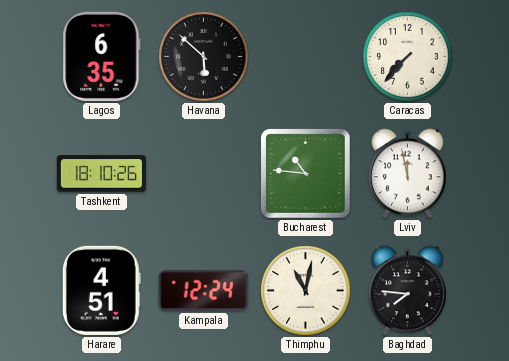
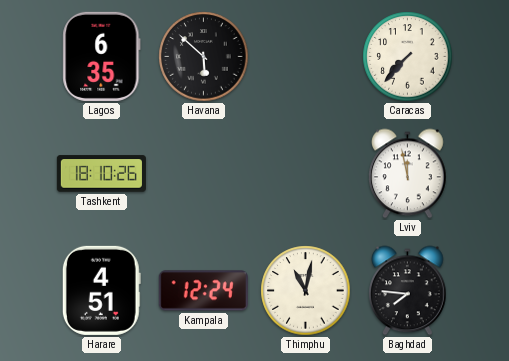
Bucharest: 10:46 -> none
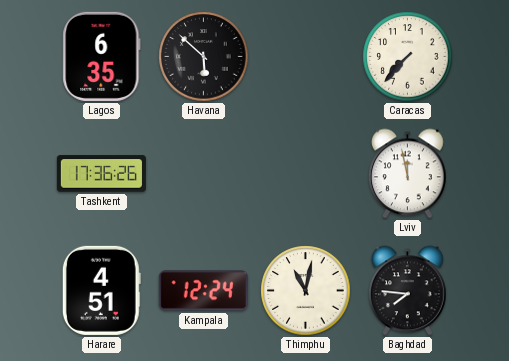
Tashkent: 18:10 -> 17:36
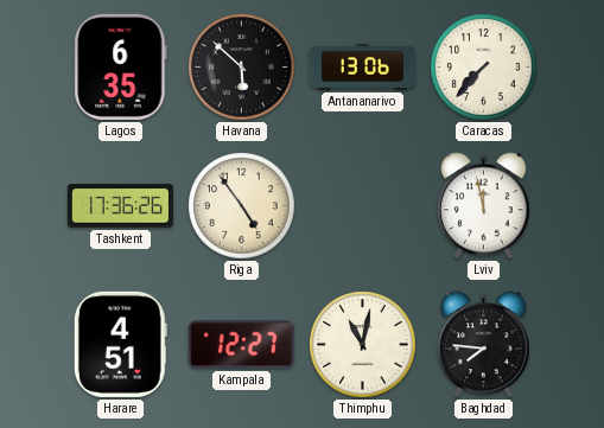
Antananarivo: none -> 13:06
Riga: none -> 4:54
Kampala: 12:24 -> 12:27
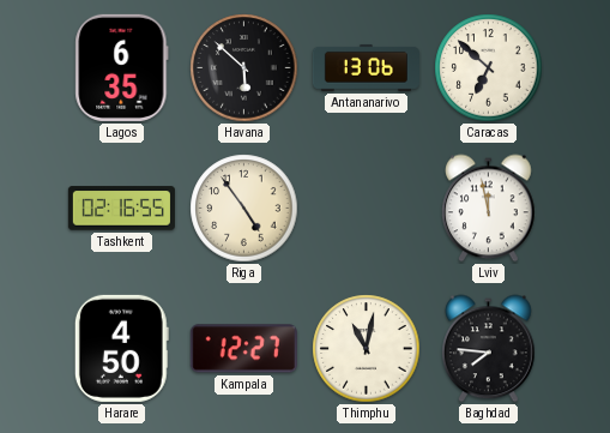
Caracas: 7:37 -> 6:52
Tashkent: 17:36 -> 02:16
Harare: 4:51 -> 4:50
